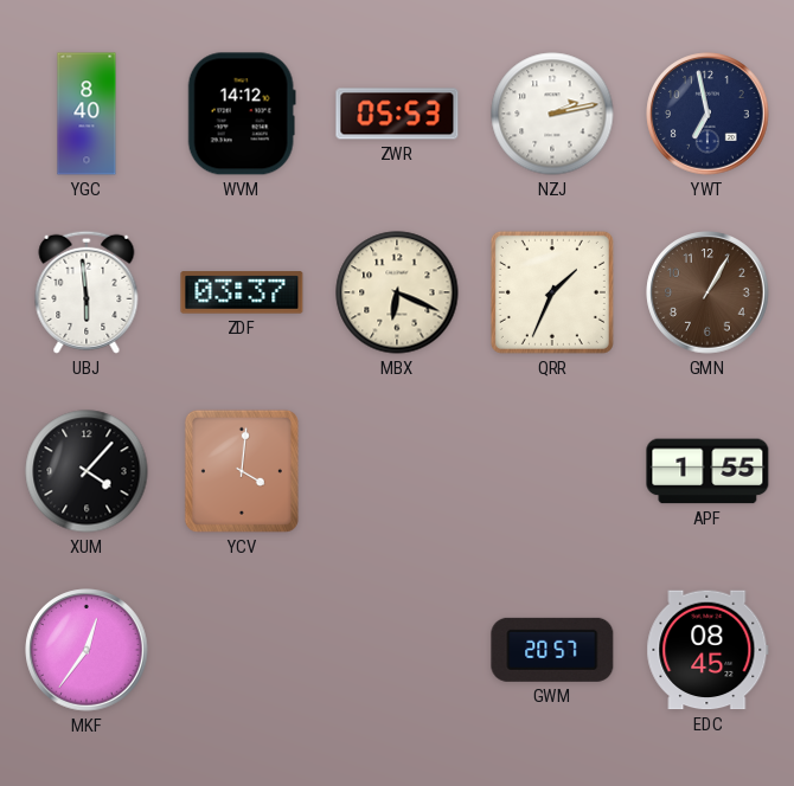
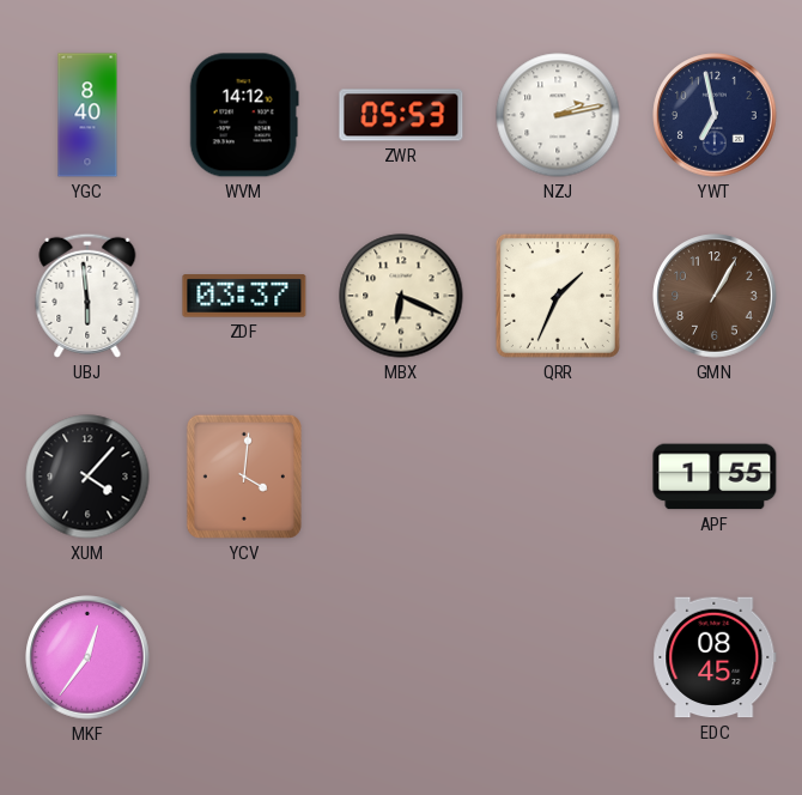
GWM: 20:57 -> none
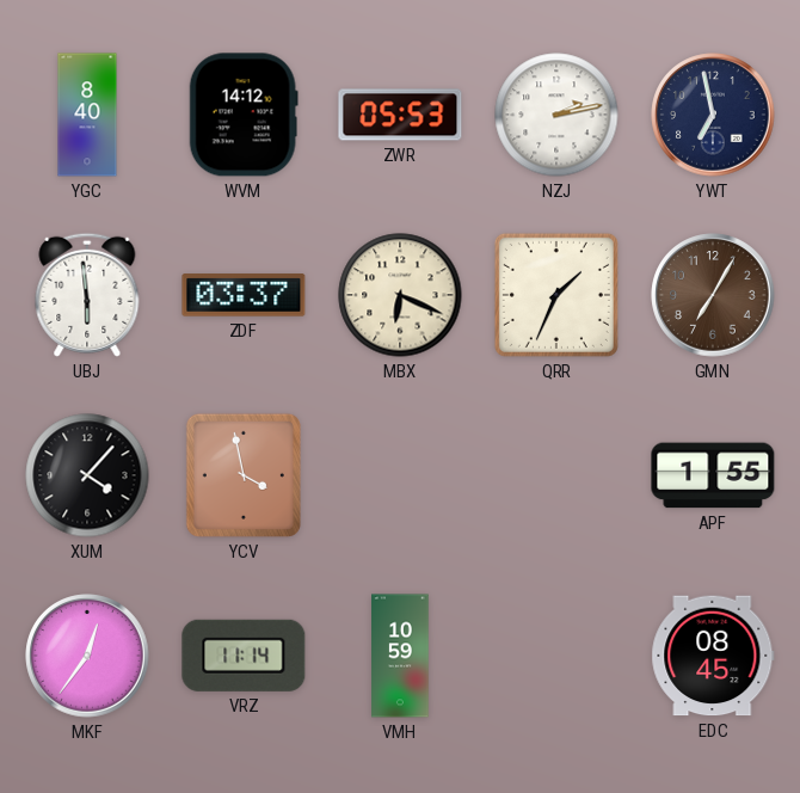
GMN: 1:05 -> 7:05
YCV: 4:01 -> 3:58
VRZ: none -> 11:14
VMH: none -> 10:59
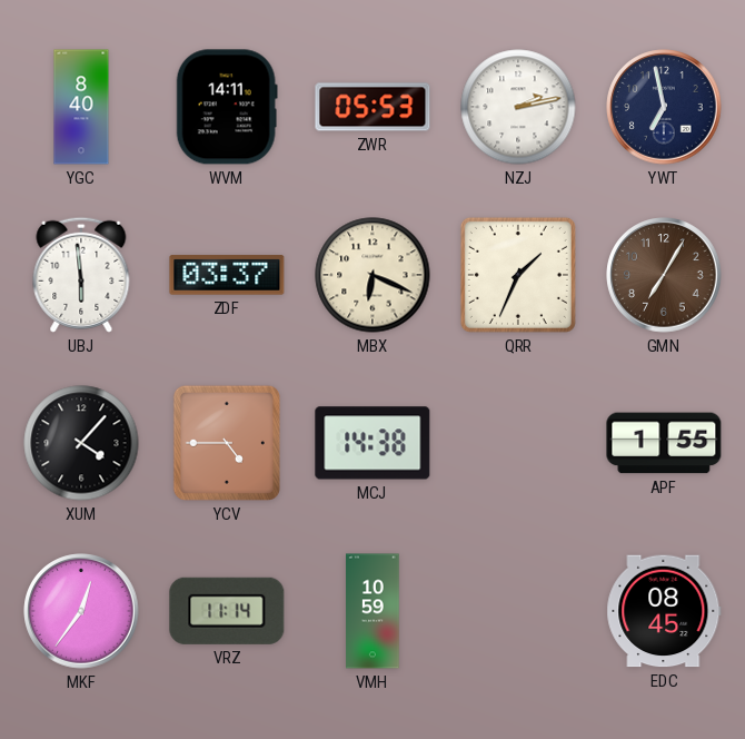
WVM: 14:12 -> 14:11
YCV: 3:58 -> 4:45
MCJ: none -> 14:38
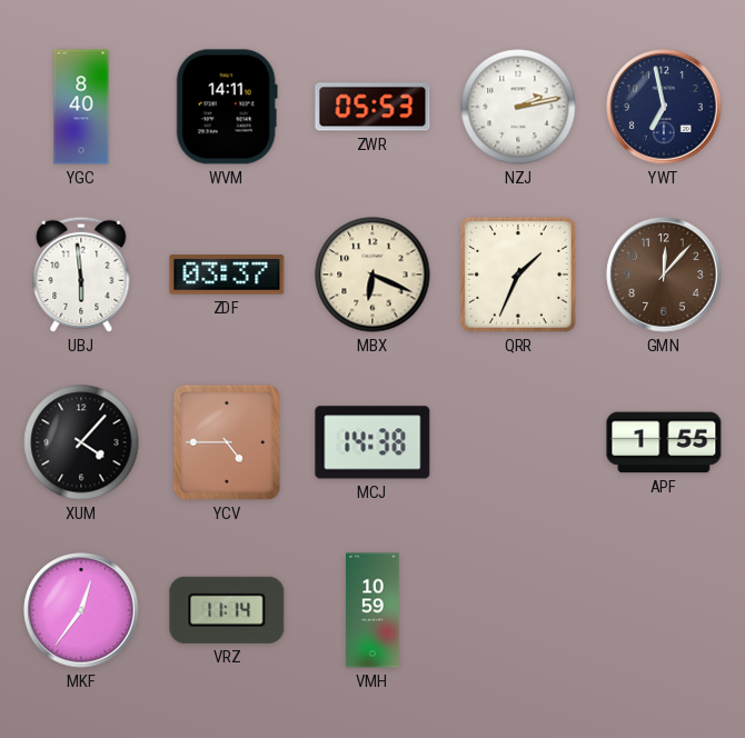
GMN: 7:05 -> 12:07
EDC: 08:45 -> none
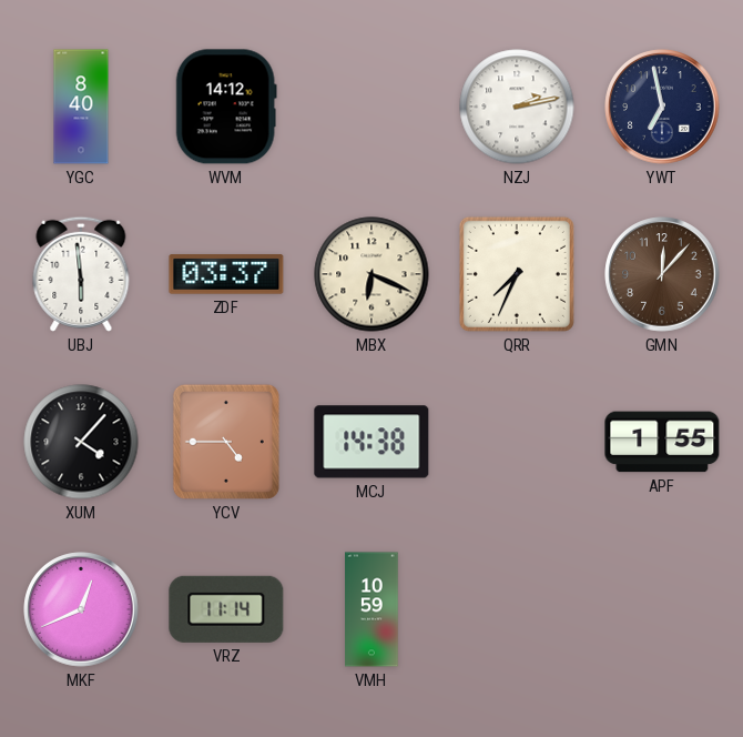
WVM: 14:11 -> 14:12
ZWR: 05:53 -> none
QRR: 1:34 -> 7:34
MKF: 12:36 -> 12:41
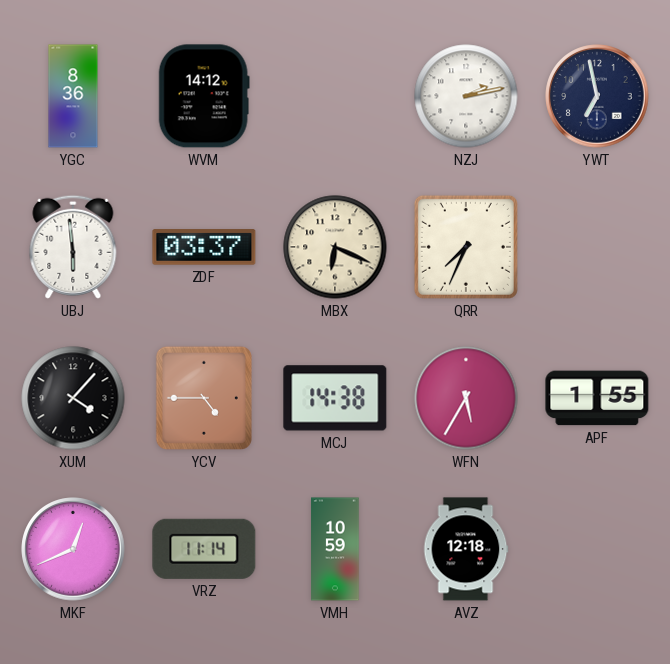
YGC: 8:40 -> 8:36
GMN: 12:07 -> none
WFN: none -> 5:35
AVZ: none -> 12:18
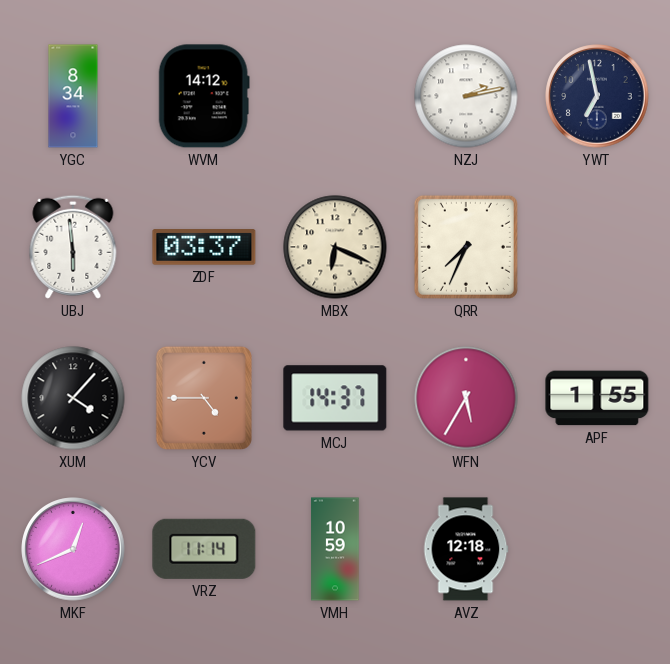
YGC: 8:36 -> 8:34
MCJ: 14:38 -> 14:37
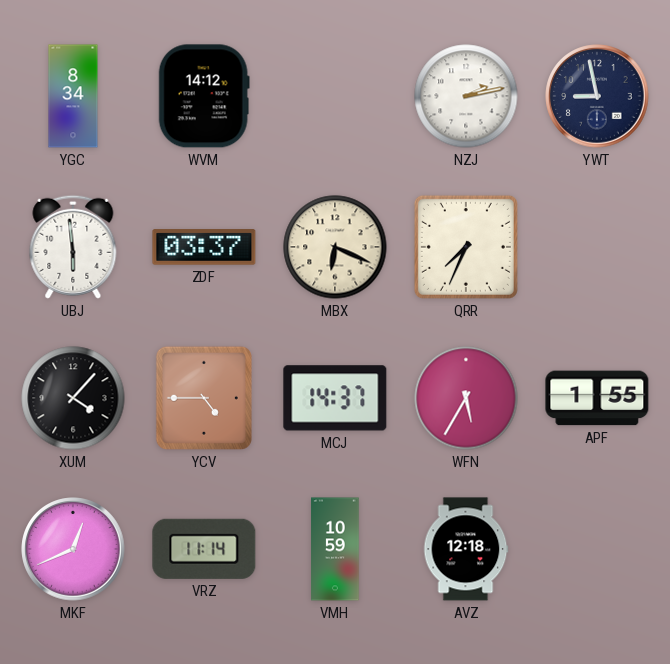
YWT: 6:58 -> 8:58
